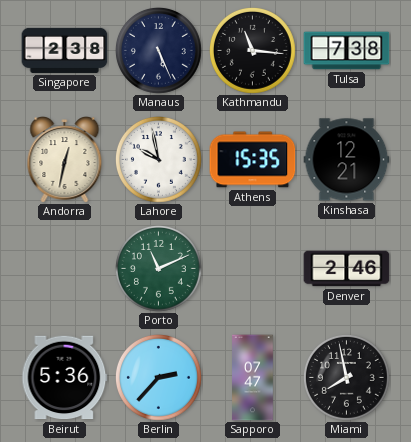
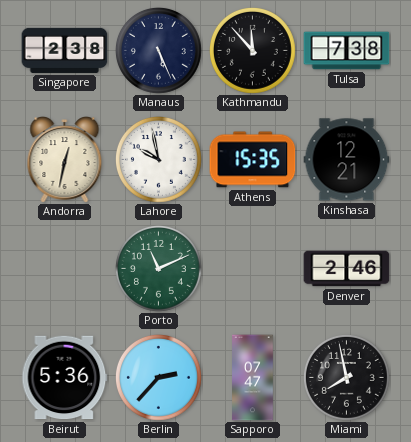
Kathmandu: 11:16 -> 11:53
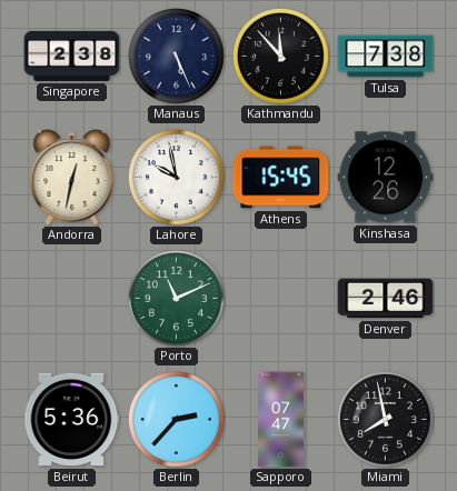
Athens: 15:35 -> 15:45
Kinshasa: 12:21 -> 12:26
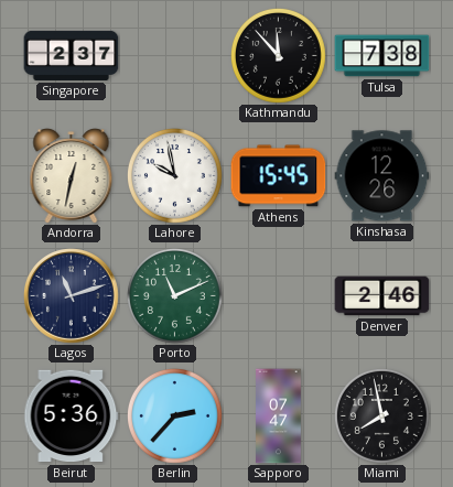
Singapore: 2:38 -> 2:37
Manaus: 5:26 -> none
Lagos: none -> 11:12
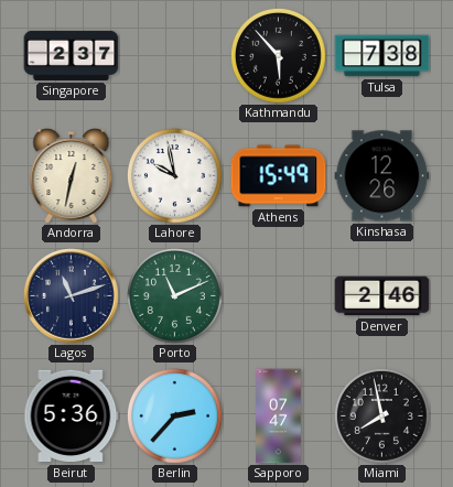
Kathmandu: 11:53 -> 5:53
Athens: 15:45 -> 15:49
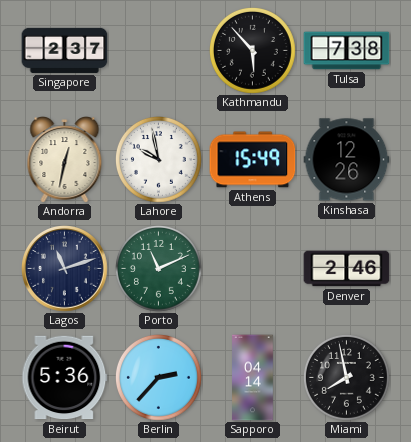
Sapporo: 07:47 -> 04:14
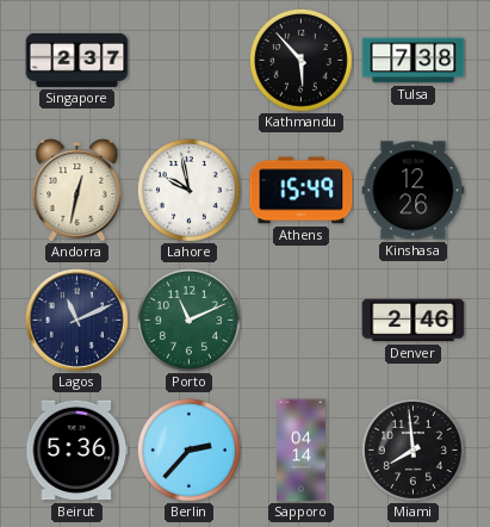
Lagos: 11:12 -> 11:11
Miami: 7:58 -> 7:59
